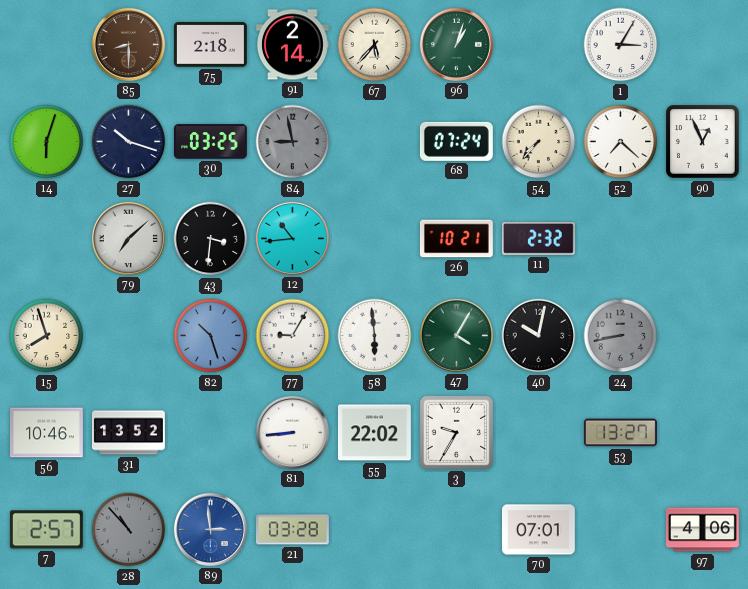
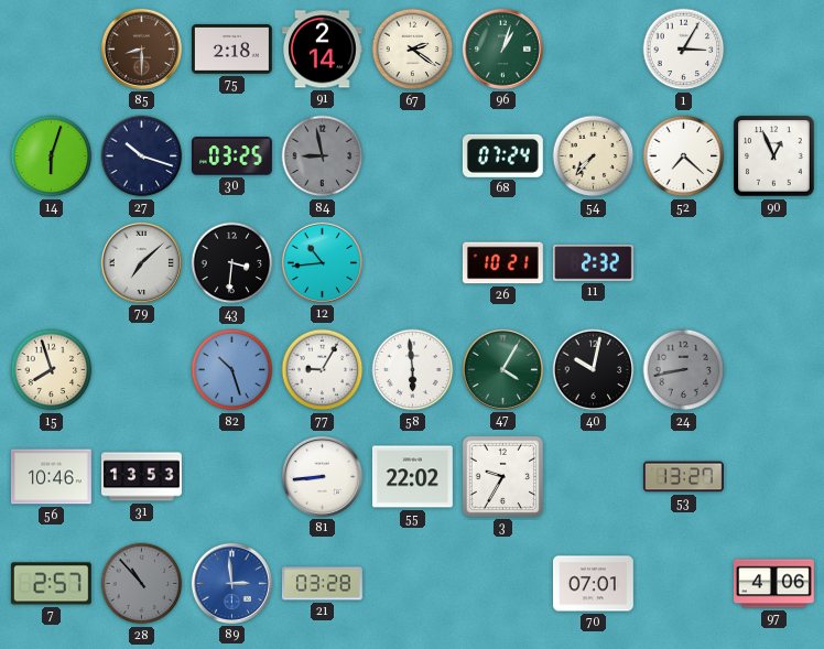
67: 5:37 -> 2:21
31: 13:52 -> 13:53
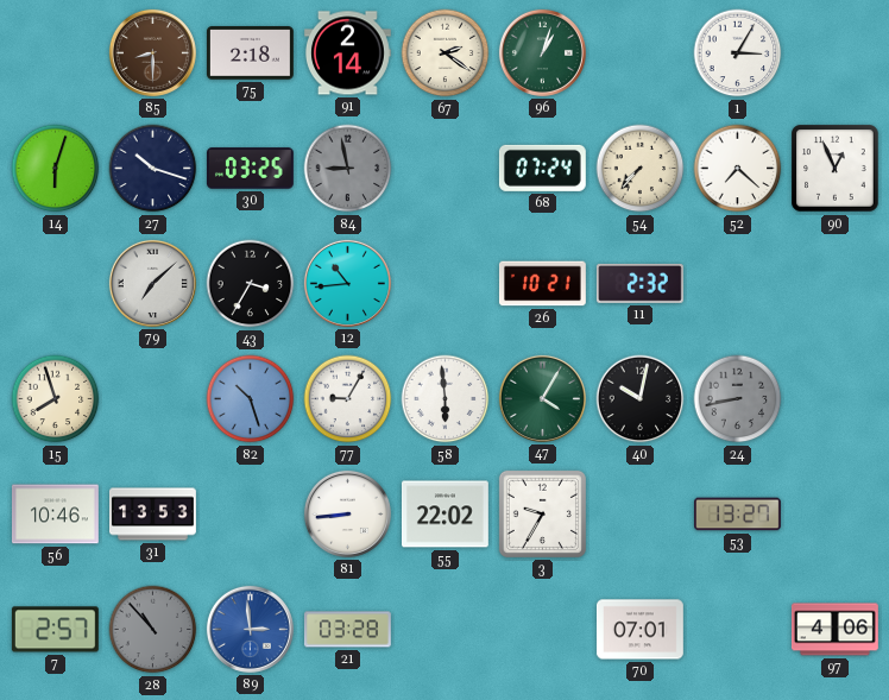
43: 3:31 -> 3:35
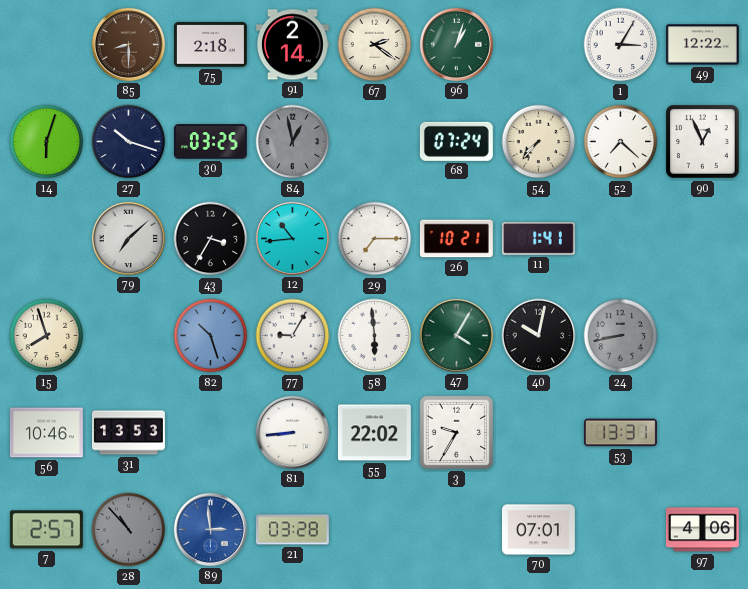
49: none -> 12:22
84: 8:58 -> 12:58
29: none -> 7:15
11: 2:32 -> 1:41
53: 13:27 -> 13:31
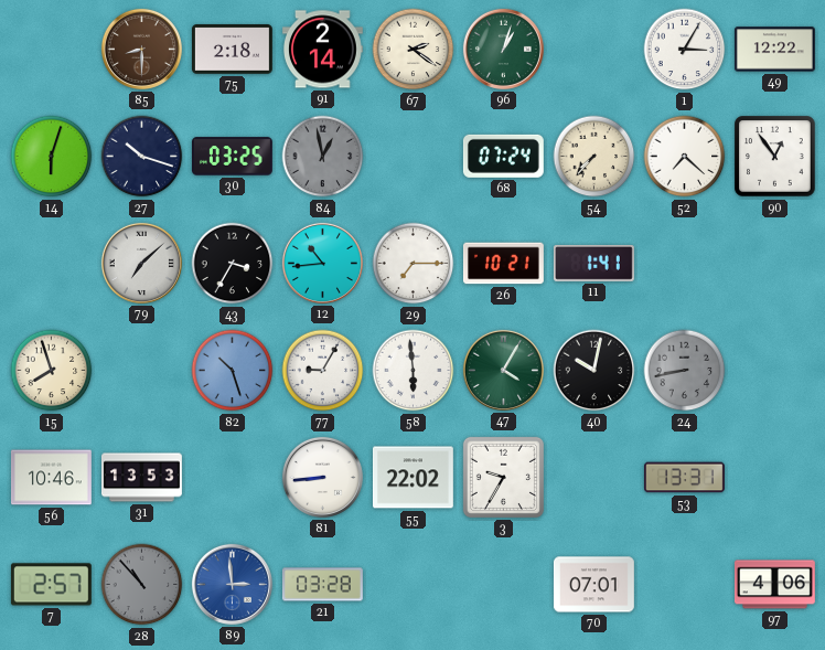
90: 12:56 -> 12:54
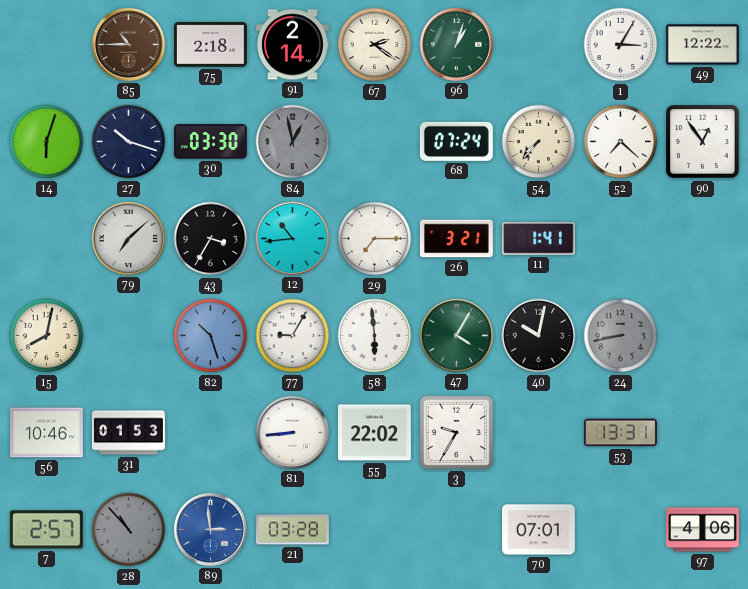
85: 8:30 -> 10:45
30: 03:25 -> 03:30
26: 10:21 -> 3:21
15: 7:57 -> 8:02
31: 13:53 -> 01:53
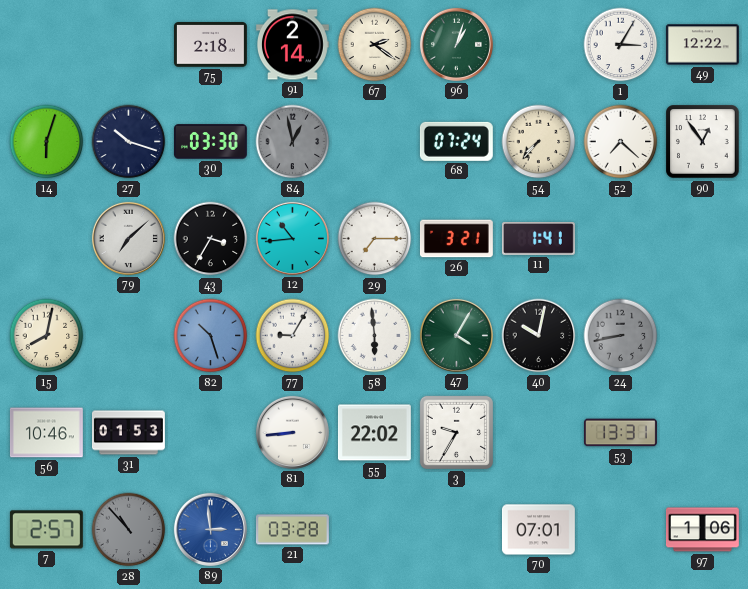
85: 10:45 -> none
97: 4:06 -> 1:06
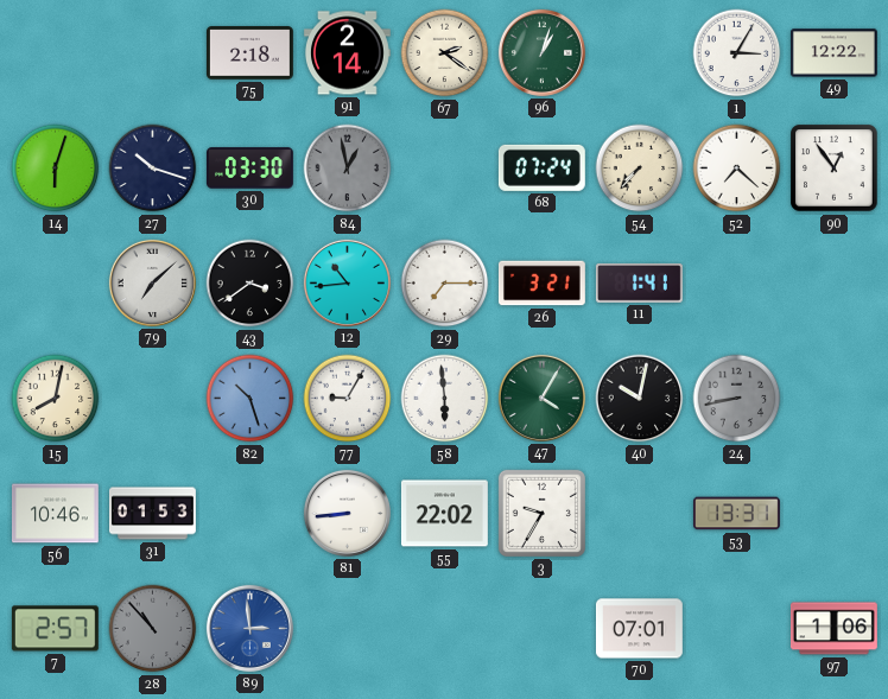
43: 3:35 -> 3:39
21: 03:28 -> none
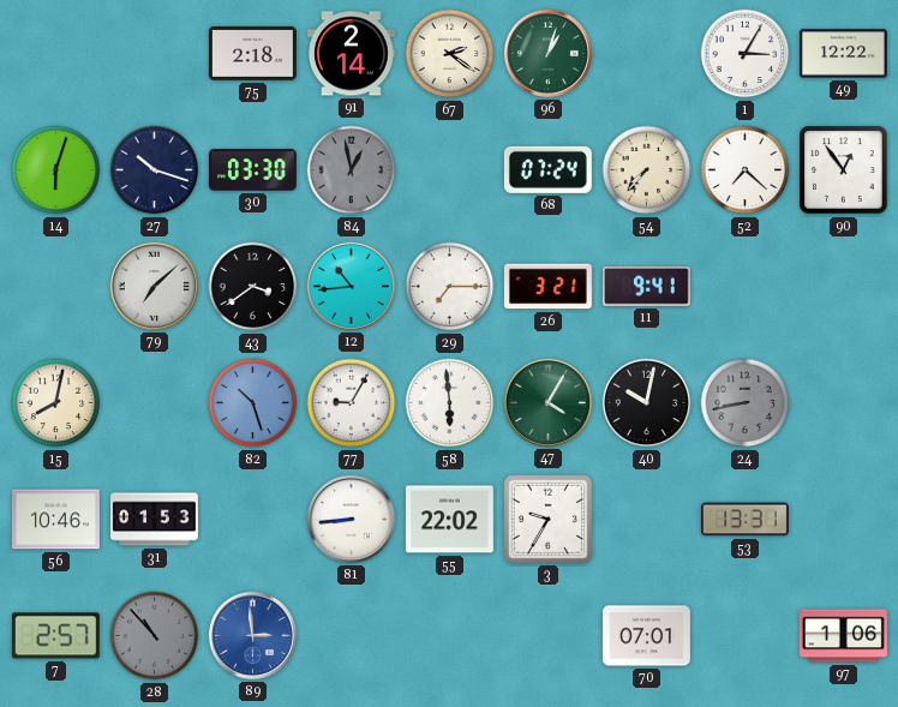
11: 1:41 -> 9:41
